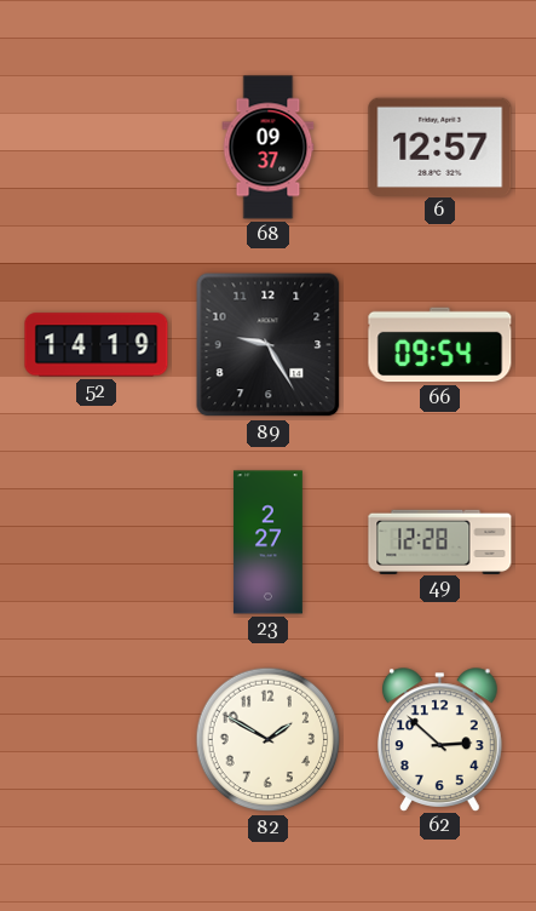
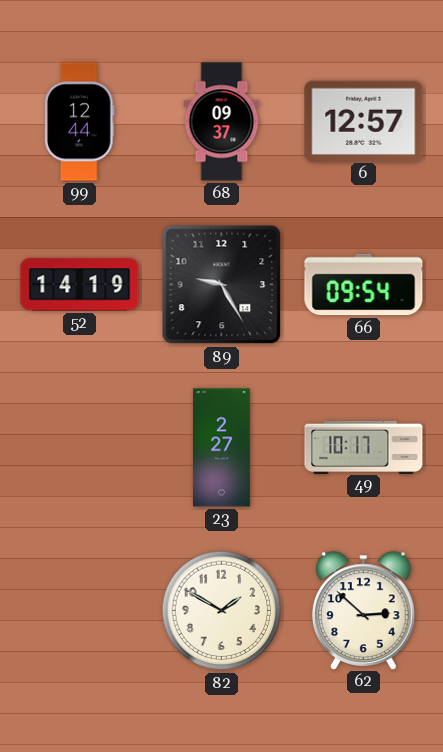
99: none -> 12:44
49: 12:28 -> 10:17
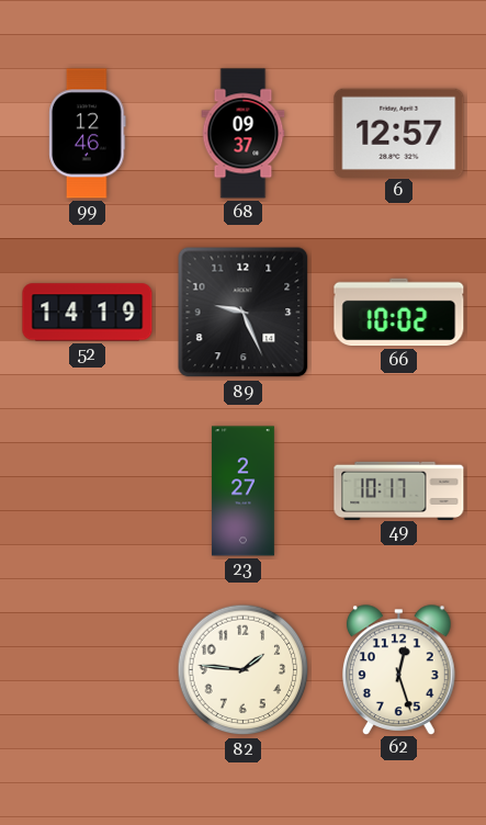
99: 12:44 -> 12:46
89: 9:25 -> 9:26
66: 09:54 -> 10:02
82: 1:50 -> 1:46
62: 2:52 -> 12:27
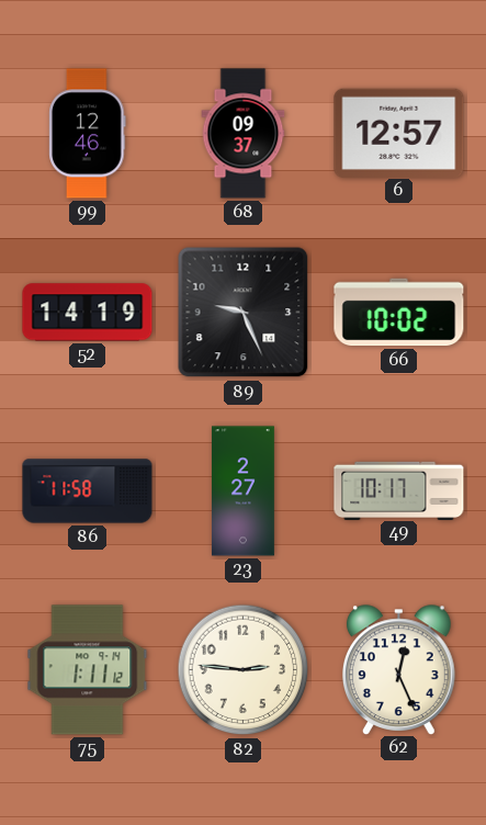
86: none -> 11:58
75: none -> 1:11
82: 1:46 -> 2:46
62: 12:27 -> 12:26
